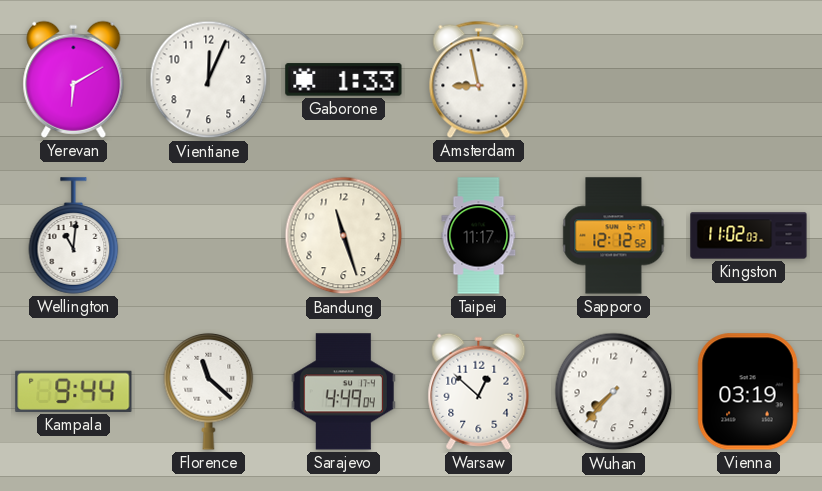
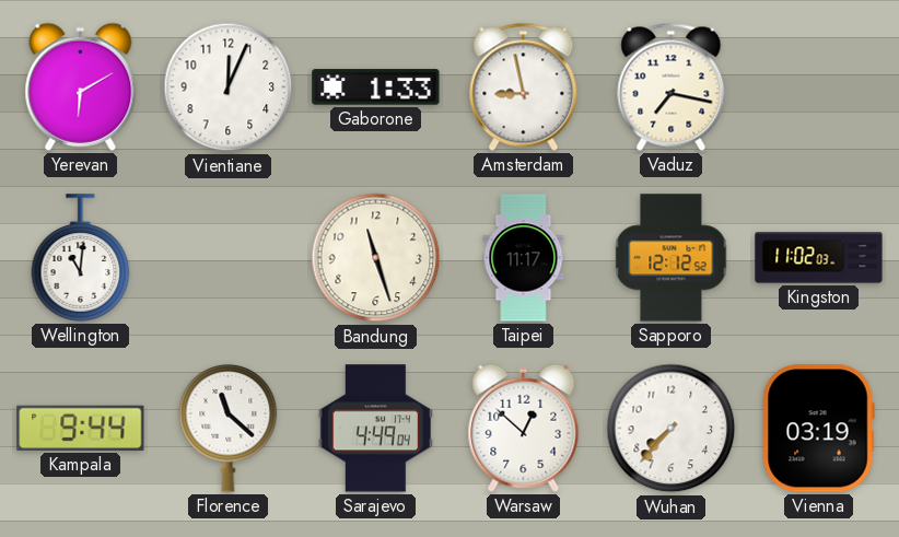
Vaduz: none -> 7:17
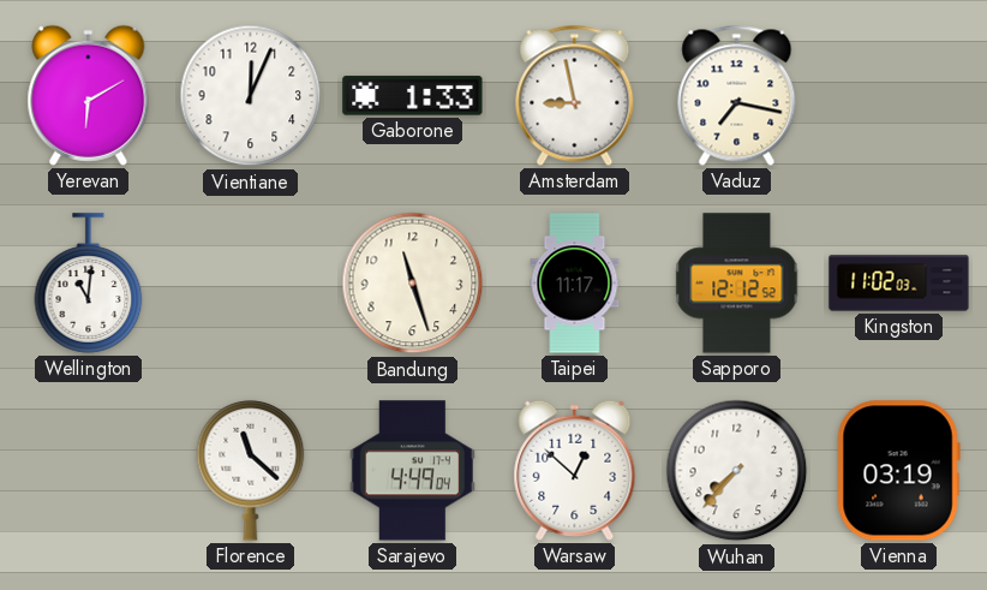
Kampala: 9:44 -> none
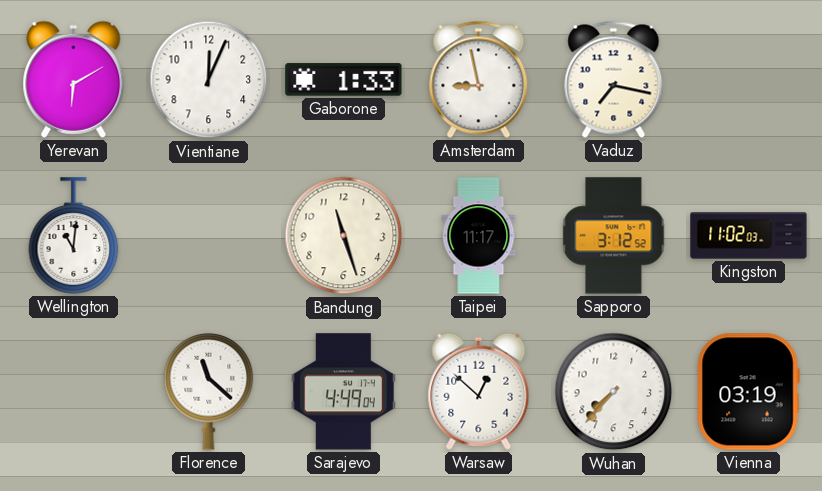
Sapporo: 12:12 -> 3:12
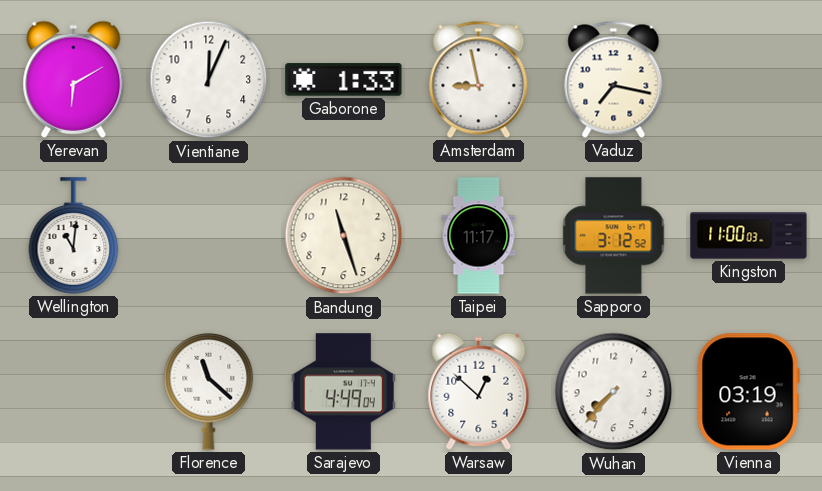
Kingston: 11:02 -> 11:00
